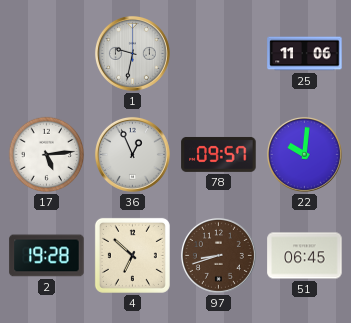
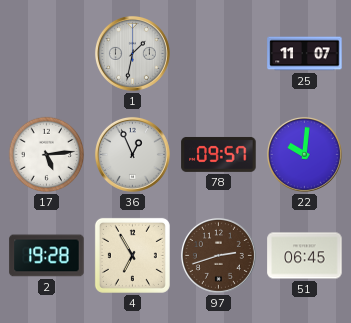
1: 9:32 -> 1:32
25: 11:06 -> 11:07
4: 6:52 -> 6:55
97: 8:42 -> 2:42
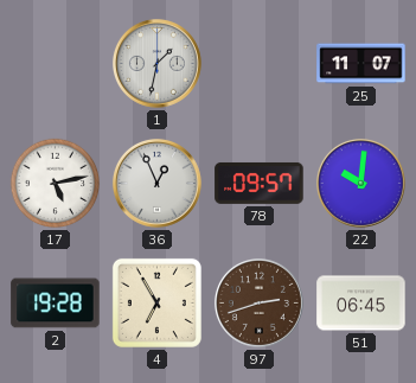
17: 5:14 -> 5:13
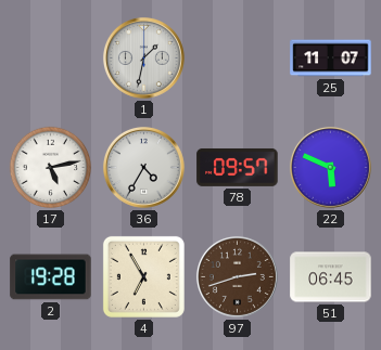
36: 12:56 -> 4:35
22: 10:01 -> 5:49
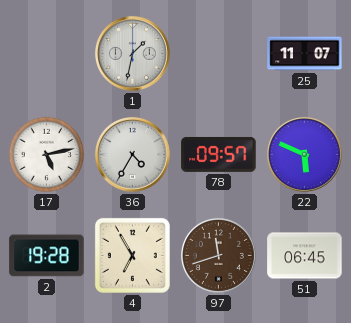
97: 2:42 -> 11:42
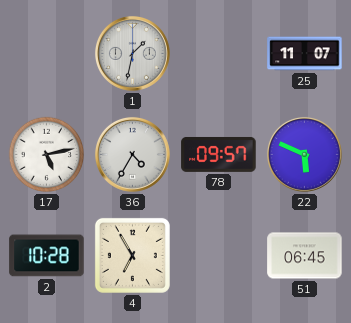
2: 19:28 -> 10:28
97: 11:42 -> none
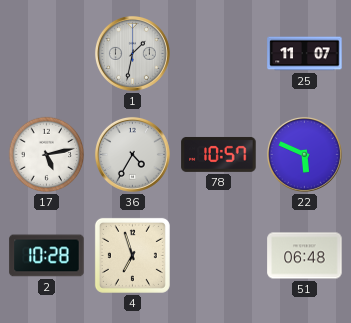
78: 09:57 -> 10:57
4: 6:55 -> 6:57
51: 06:45 -> 06:48
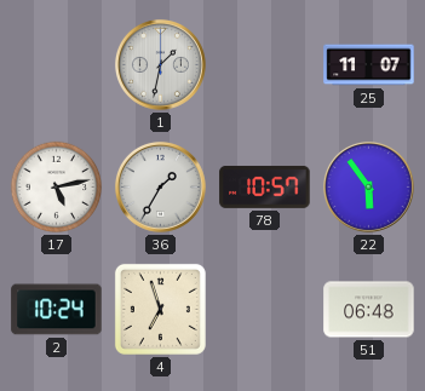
36: 4:35 -> 1:35
22: 5:49 -> 5:54
2: 10:28 -> 10:24
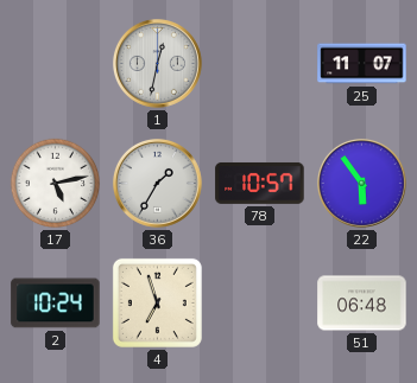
1: 1:32 -> 12:32
